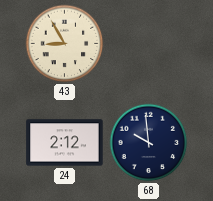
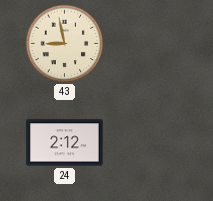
43: 8:55 -> 8:58
68: 9:59 -> none
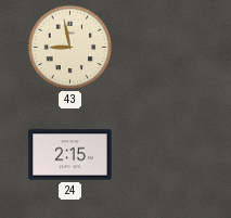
24: 2:12 -> 2:15
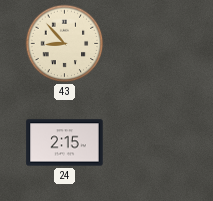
43: 8:58 -> 8:53
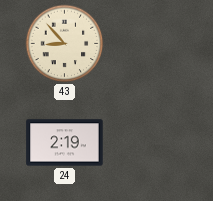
24: 2:15 -> 2:19
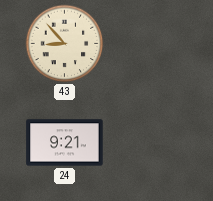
24: 2:19 -> 9:21
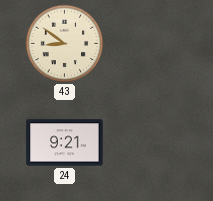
43: 8:53 -> 8:51
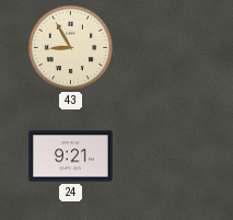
43: 8:51 -> 8:55
